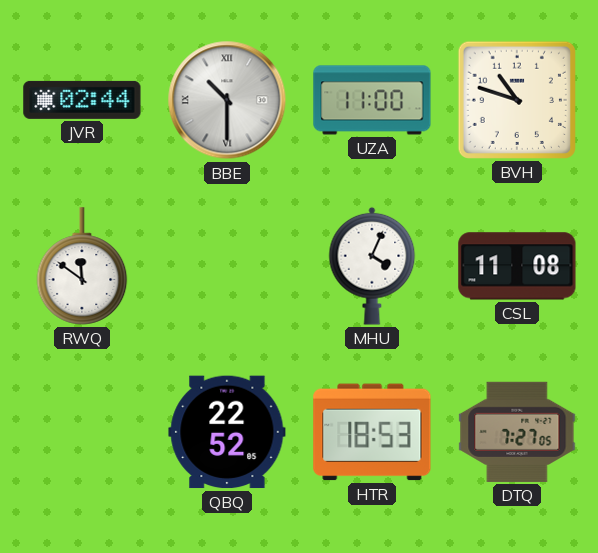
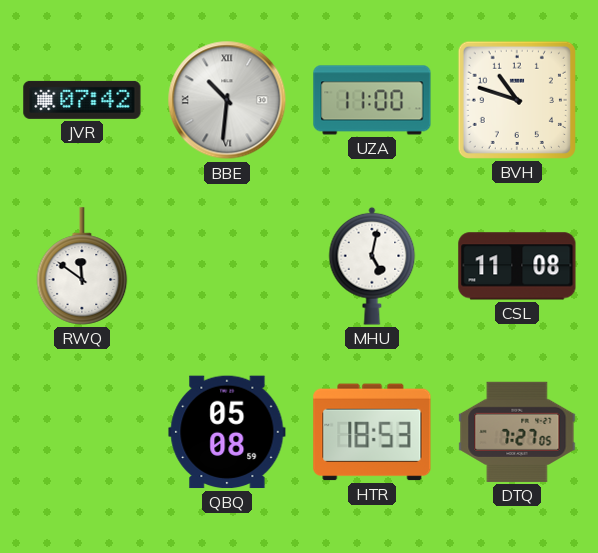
JVR: 02:44 -> 07:42
BBE: 10:30 -> 10:31
MHU: 4:04 -> 5:02
QBQ: 22:52 -> 05:08
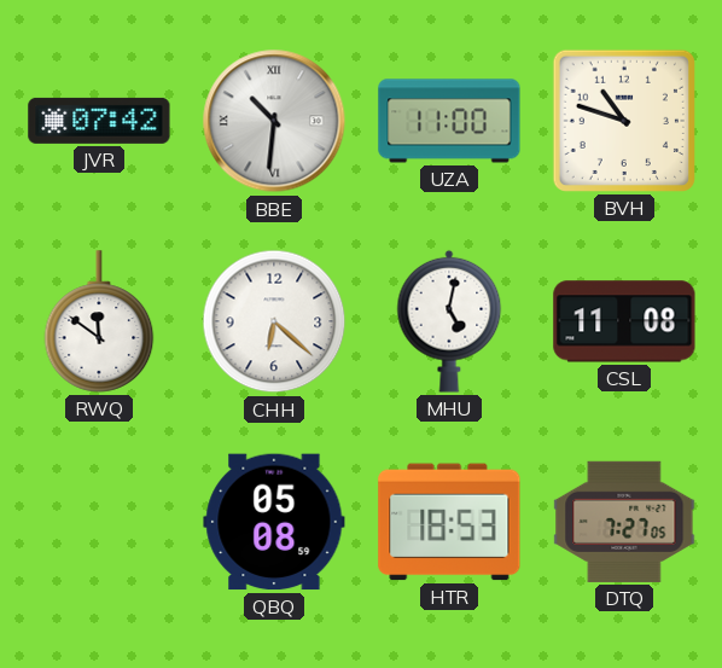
CHH: none -> 6:22
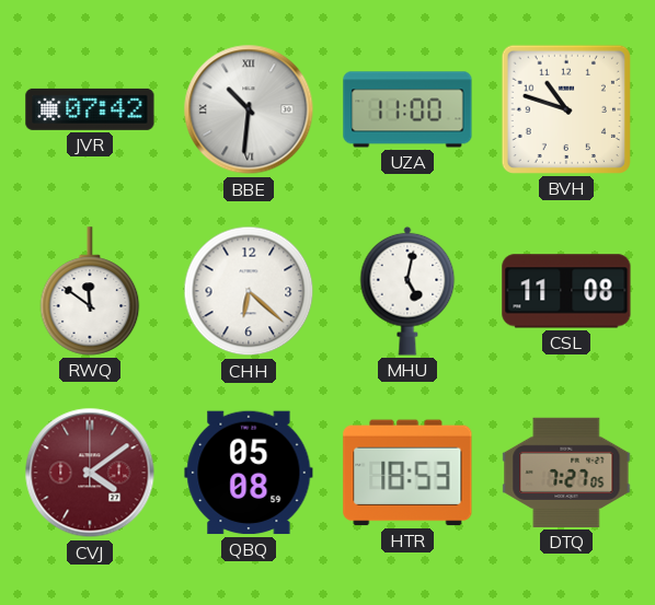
CVJ: none -> 4:09
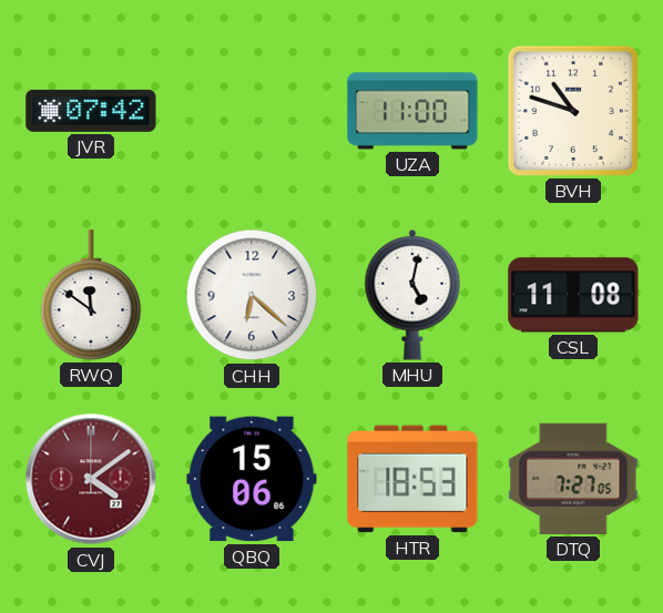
BBE: 10:31 -> none
QBQ: 05:08 -> 15:06
